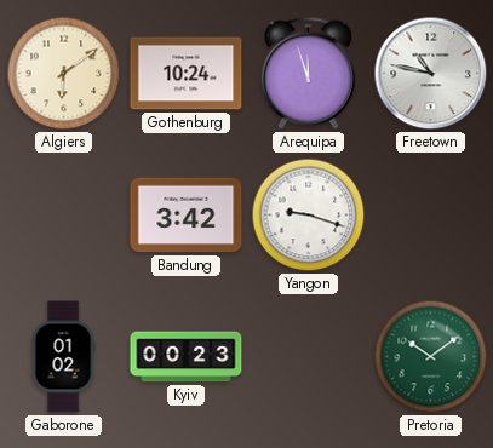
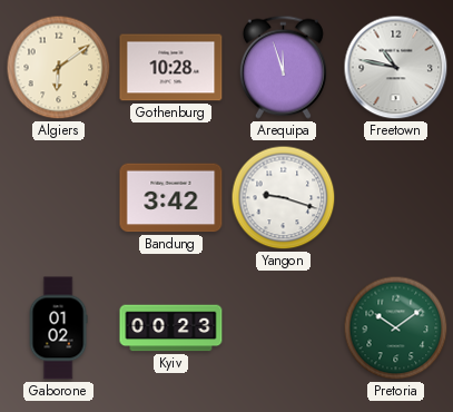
Gothenburg: 10:24 -> 10:28
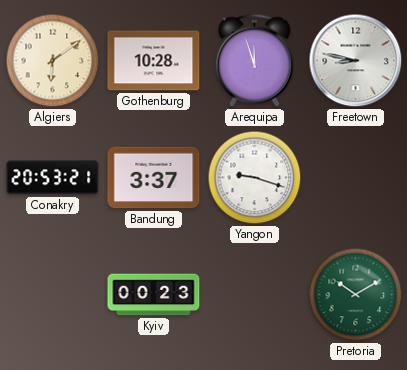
Freetown: 10:47 -> 8:47
Conakry: none -> 20:53
Bandung: 3:42 -> 3:37
Gaborone: 01:02 -> none
Pretoria: 10:09 -> 10:10
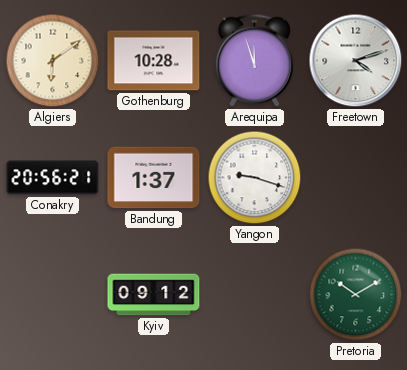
Freetown: 8:47 -> 4:12
Conakry: 20:53 -> 20:56
Bandung: 3:37 -> 1:37
Kyiv: 00:23 -> 09:12
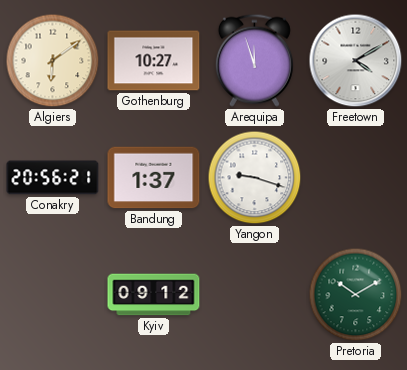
Gothenburg: 10:28 -> 10:27
Freetown: 4:12 -> 4:10
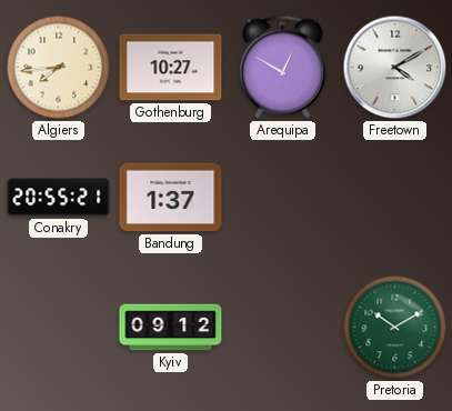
Algiers: 6:09 -> 7:44
Arequipa: 11:57 -> 12:50
Conakry: 20:56 -> 20:55
Yangon: 9:18 -> none
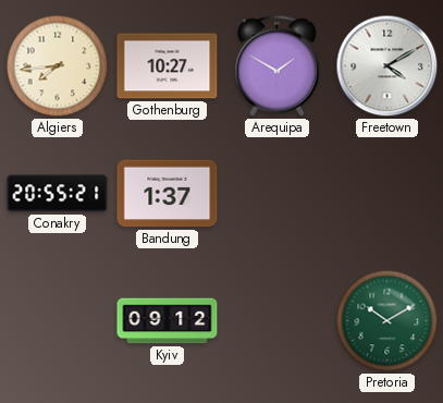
Arequipa: 12:50 -> 1:50
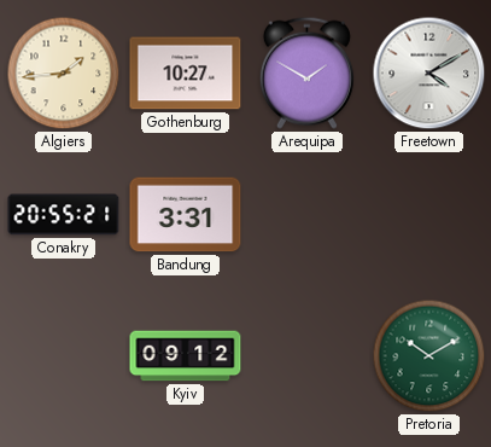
Algiers: 7:44 -> 1:44
Bandung: 1:37 -> 3:31
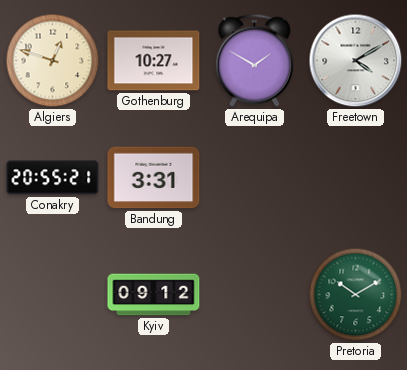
Algiers: 1:44 -> 12:48
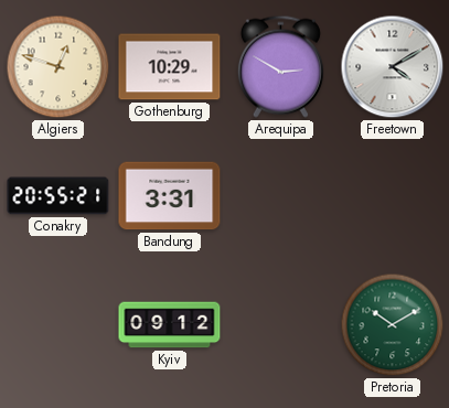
Gothenburg: 10:27 -> 10:29
Arequipa: 1:50 -> 2:50
